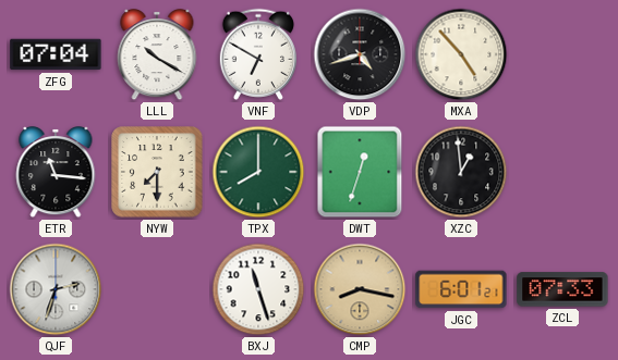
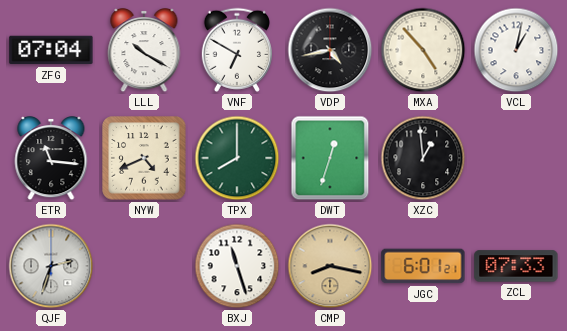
VDP: 4:42 -> 4:43
VCL: none -> 1:02
NYW: 7:30 -> 4:41
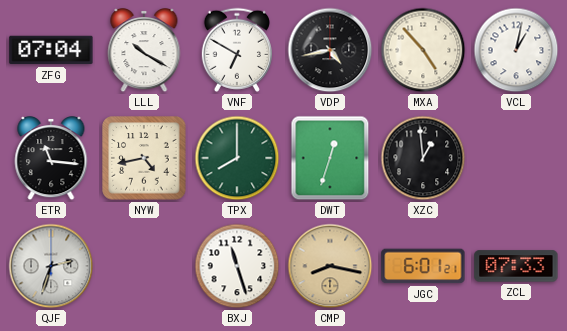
NYW: 4:41 -> 4:43
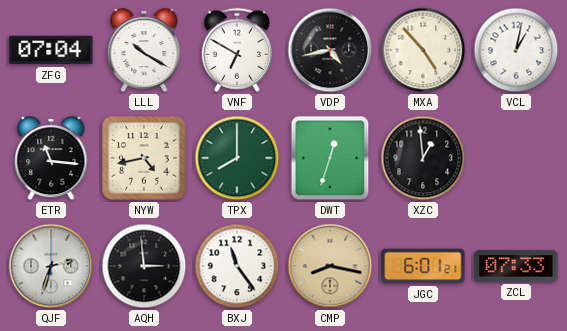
AQH: none -> 2:59
BXJ: 11:27 -> 11:24
